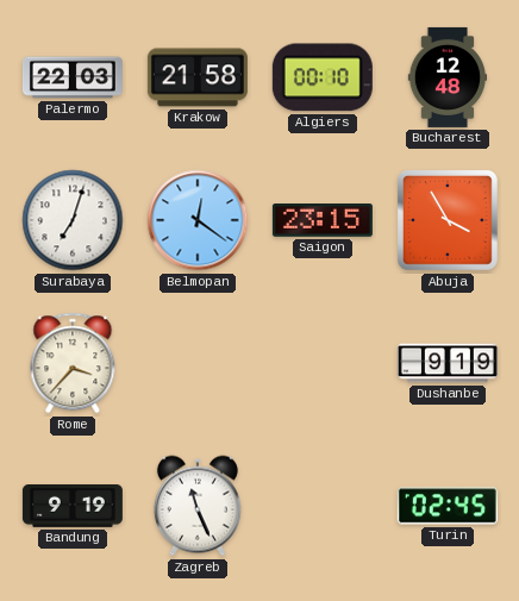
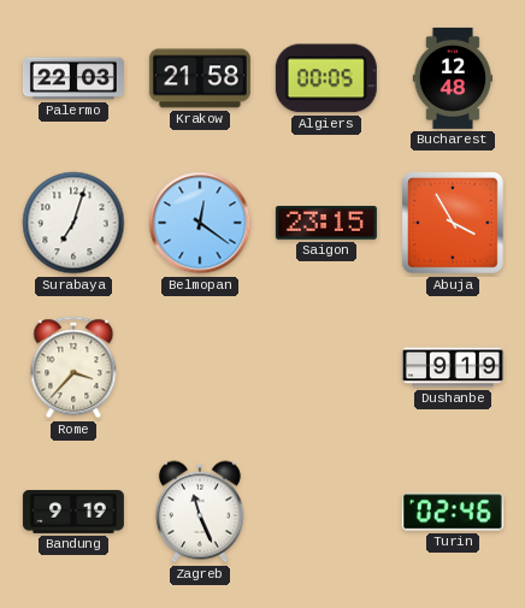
Algiers: 00:10 -> 00:05
Turin: 02:45 -> 02:46
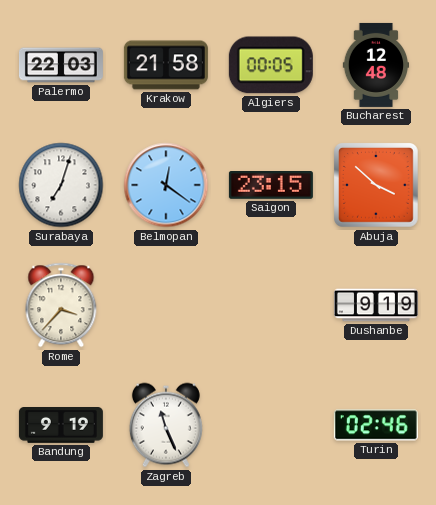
Abuja: 3:55 -> 3:52
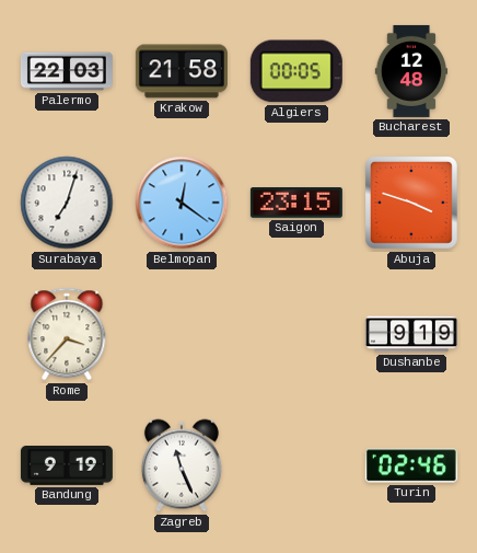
Abuja: 3:52 -> 3:48
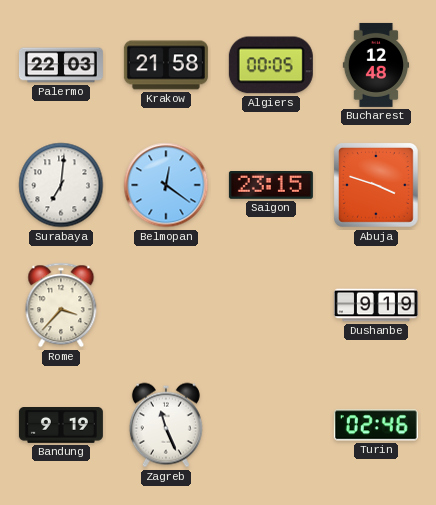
Surabaya: 7:03 -> 7:01
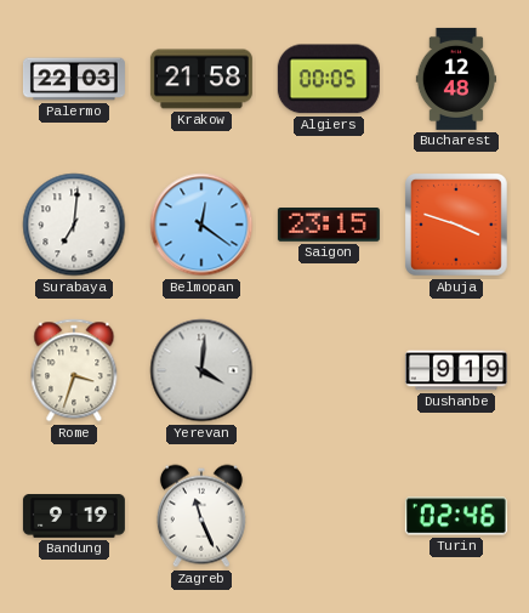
Rome: 3:37 -> 3:33
Yerevan: none -> 4:01
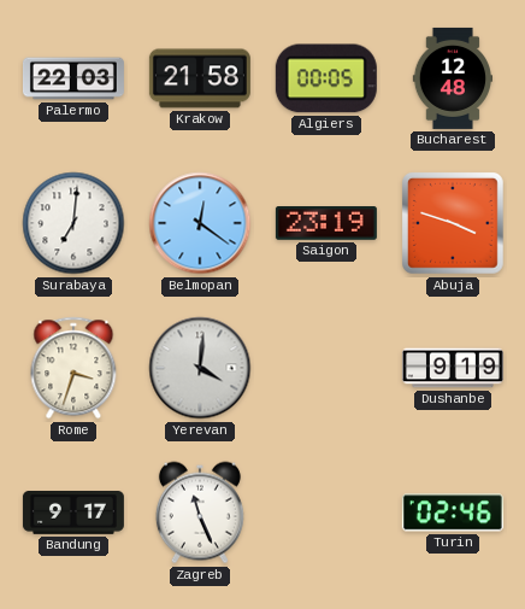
Saigon: 23:15 -> 23:19
Bandung: 9:19 -> 9:17
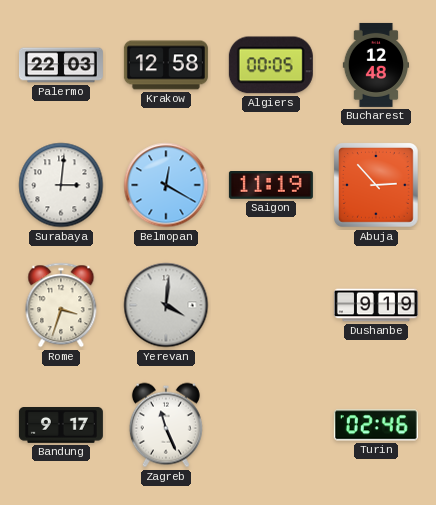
Krakow: 21:58 -> 12:58
Surabaya: 7:01 -> 3:01
Belmopan: 12:21 -> 12:20
Saigon: 23:19 -> 11:19
Abuja: 3:48 -> 2:53
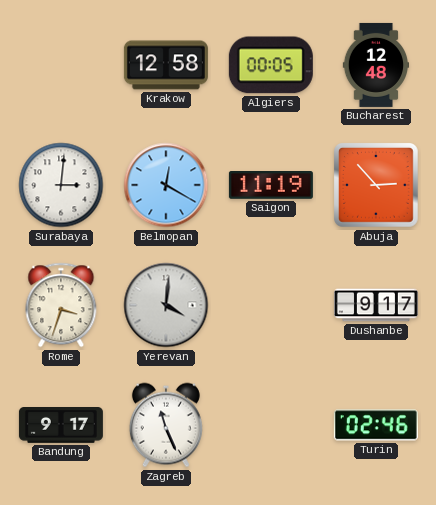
Palermo: 22:03 -> none
Dushanbe: 9:19 -> 9:17
